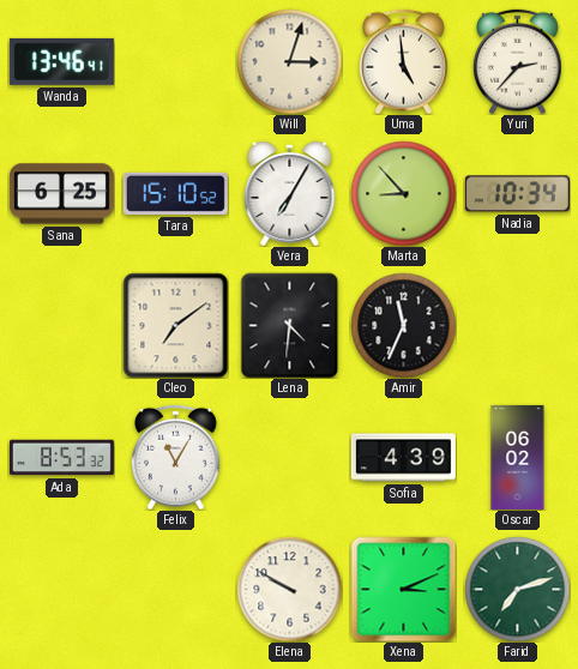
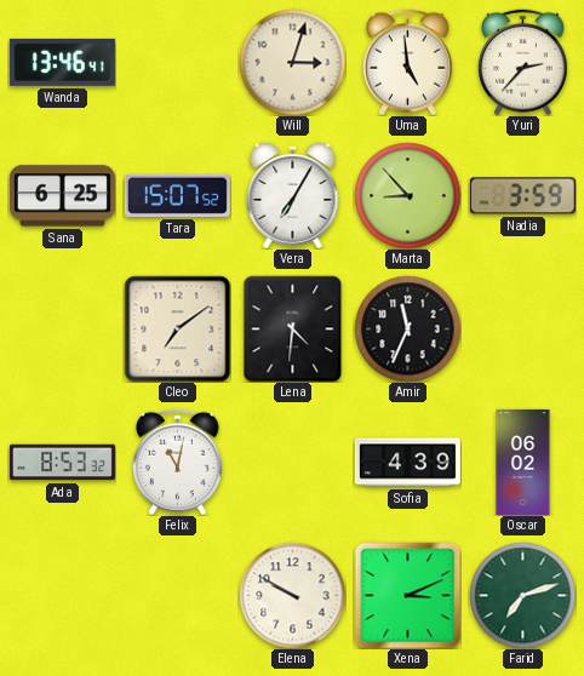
Tara: 15:10 -> 15:07
Nadia: 10:34 -> 3:59
Felix: 11:05 -> 11:02
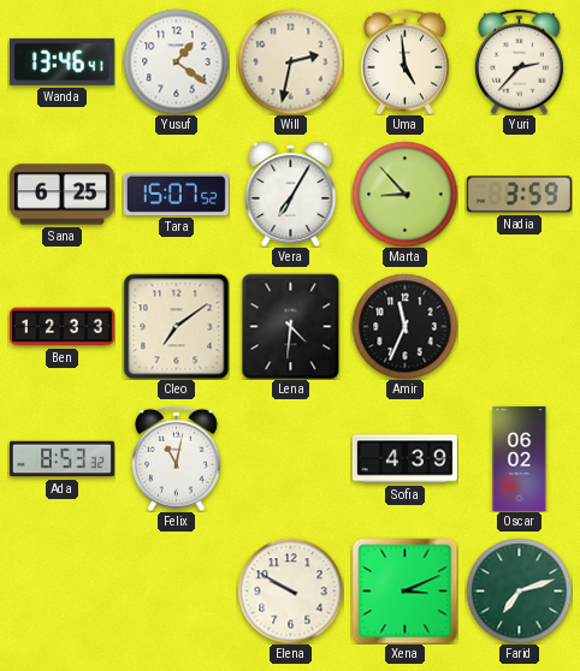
Yusuf: none -> 1:21
Will: 3:03 -> 2:32
Ben: none -> 12:33
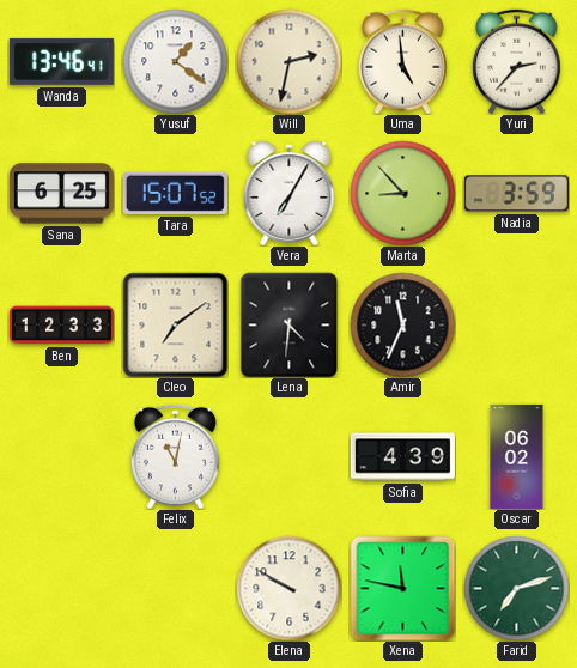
Ada: 8:53 -> none
Xena: 3:11 -> 11:47
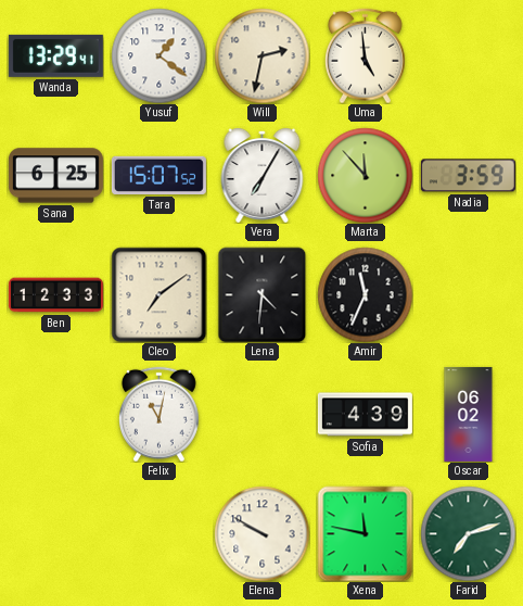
Wanda: 13:46 -> 13:29
Yuri: 2:37 -> none
Marta: 8:53 -> 11:53
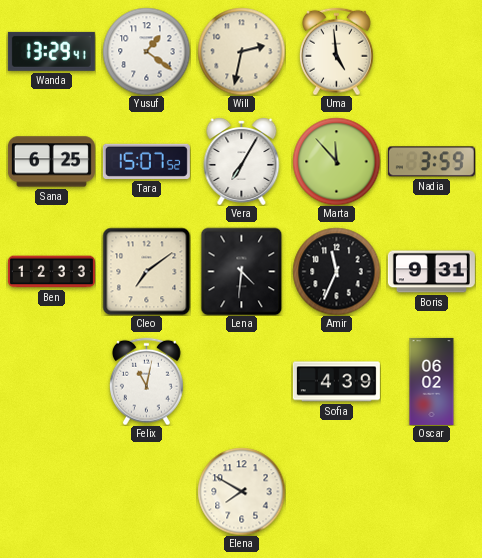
Boris: none -> 9:31
Elena: 9:50 -> 7:50
Xena: 11:47 -> none
Farid: 7:12 -> none
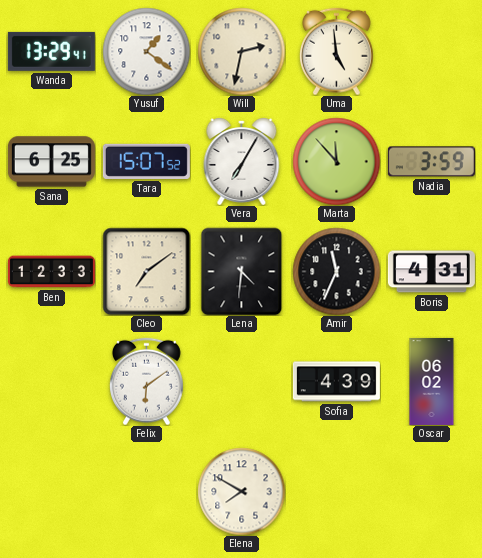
Boris: 9:31 -> 4:31
Felix: 11:02 -> 6:09
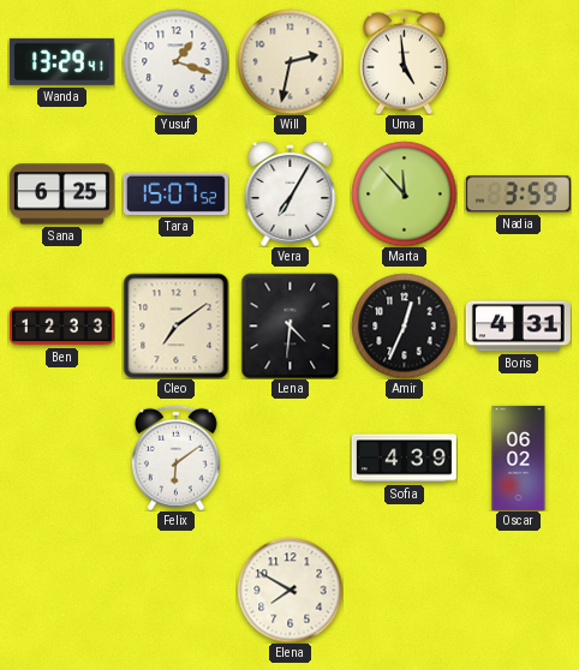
Yusuf: 1:21 -> 1:18
Amir: 11:34 -> 12:34
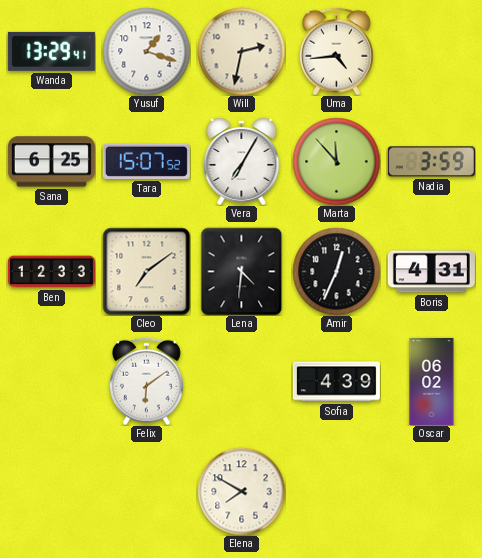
Uma: 4:59 -> 4:44
